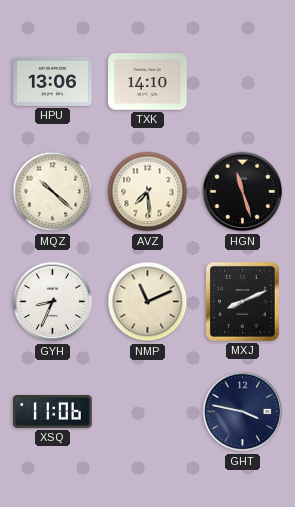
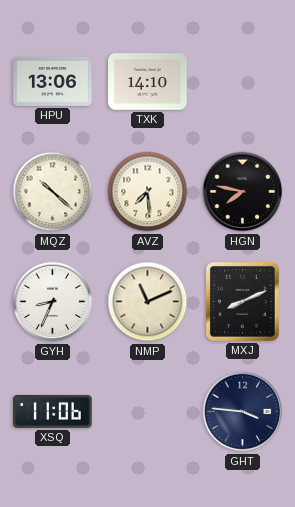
HGN: 11:27 -> 7:47
GHT: 3:47 -> 3:46
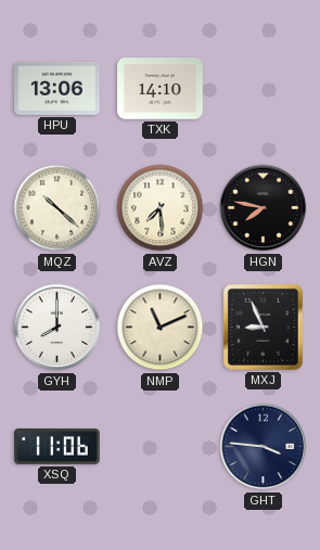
GYH: 8:34 -> 8:00
MXJ: 8:11 -> 8:56
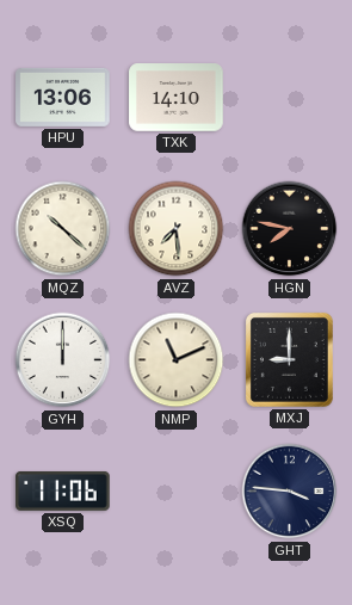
GYH: 8:00 -> 12:00
MXJ: 8:56 -> 9:00
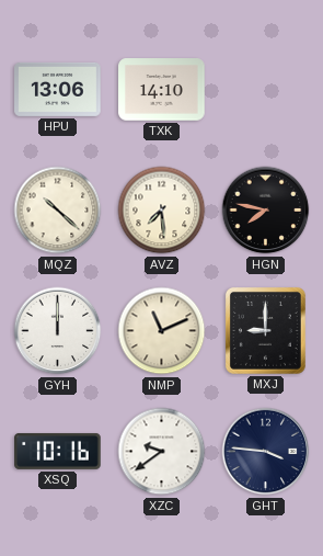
XSQ: 11:06 -> 10:16
XZC: none -> 9:39
